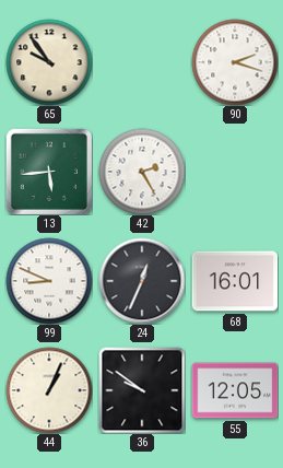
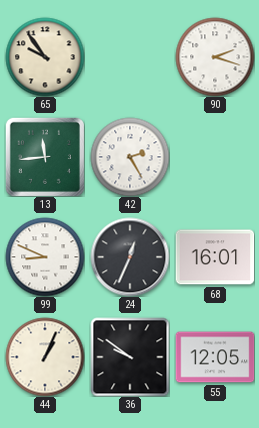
13: 5:44 -> 11:44
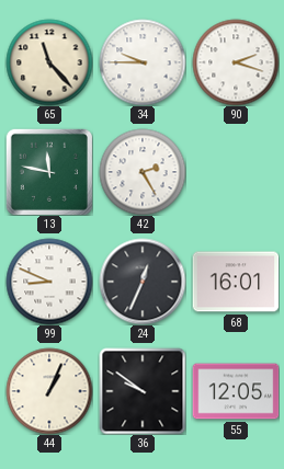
65: 9:54 -> 11:23
34: none -> 9:45
13: 11:44 -> 11:47
